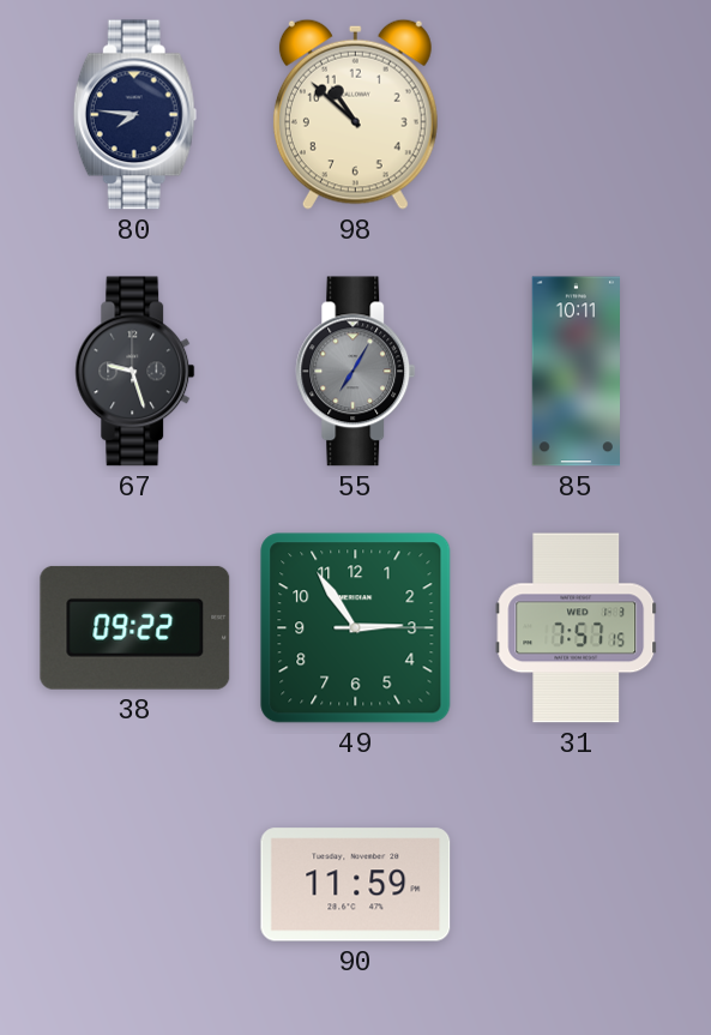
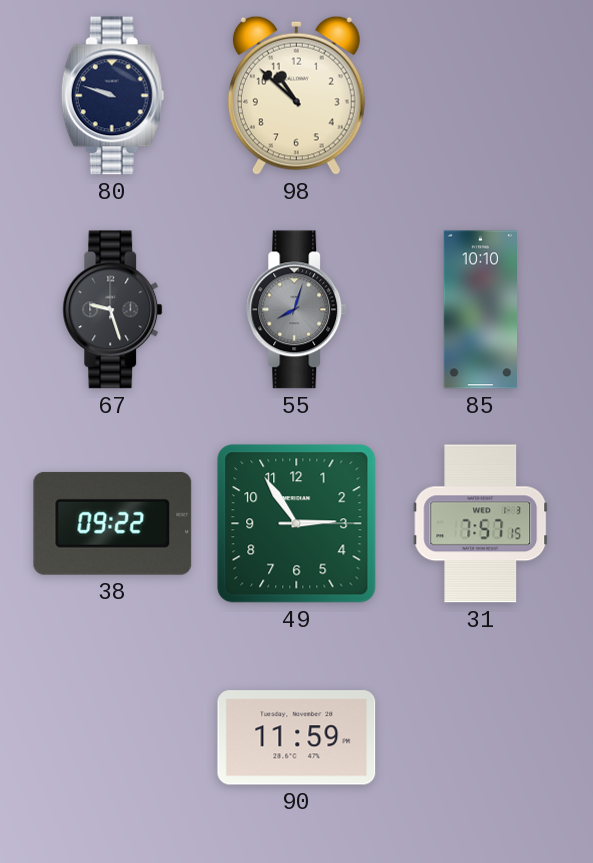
80: 7:46 -> 9:48
55: 7:05 -> 8:03
85: 10:11 -> 10:10
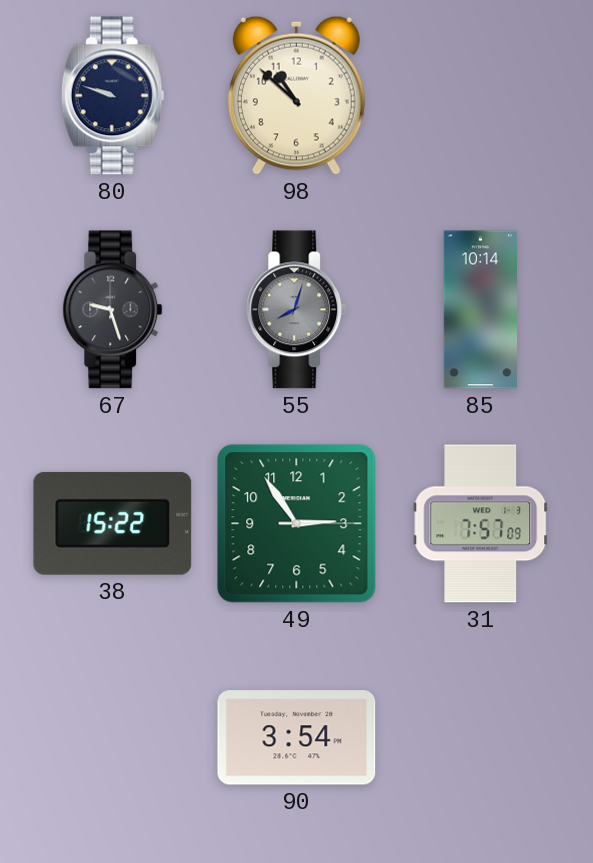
85: 10:10 -> 10:14
38: 09:22 -> 15:22
31: 7:57:15 -> 7:57:09
90: 11:59 -> 3:54
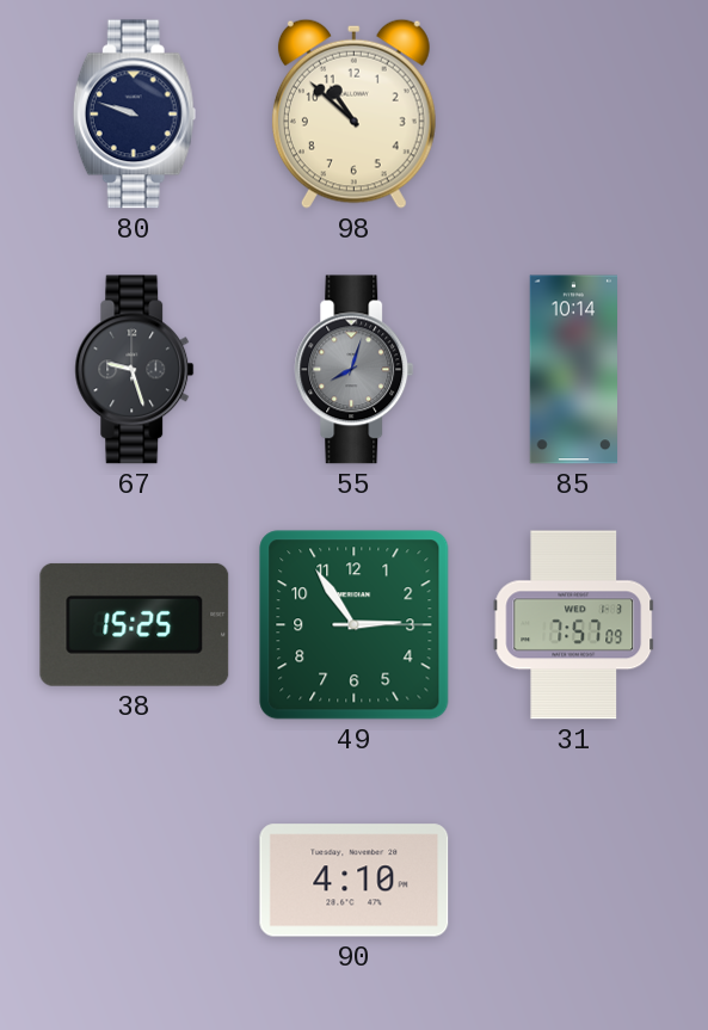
38: 15:22 -> 15:25
90: 3:54 -> 4:10
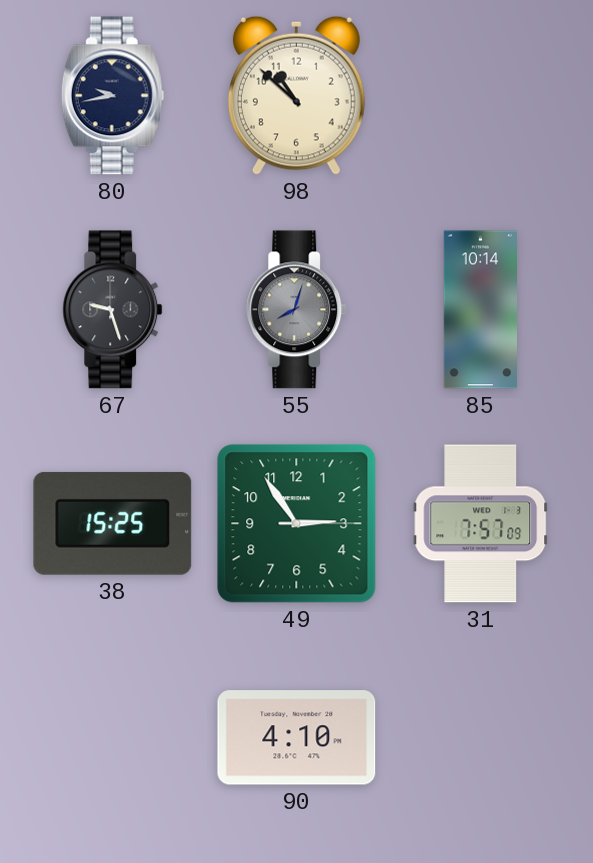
80: 9:48 -> 9:43
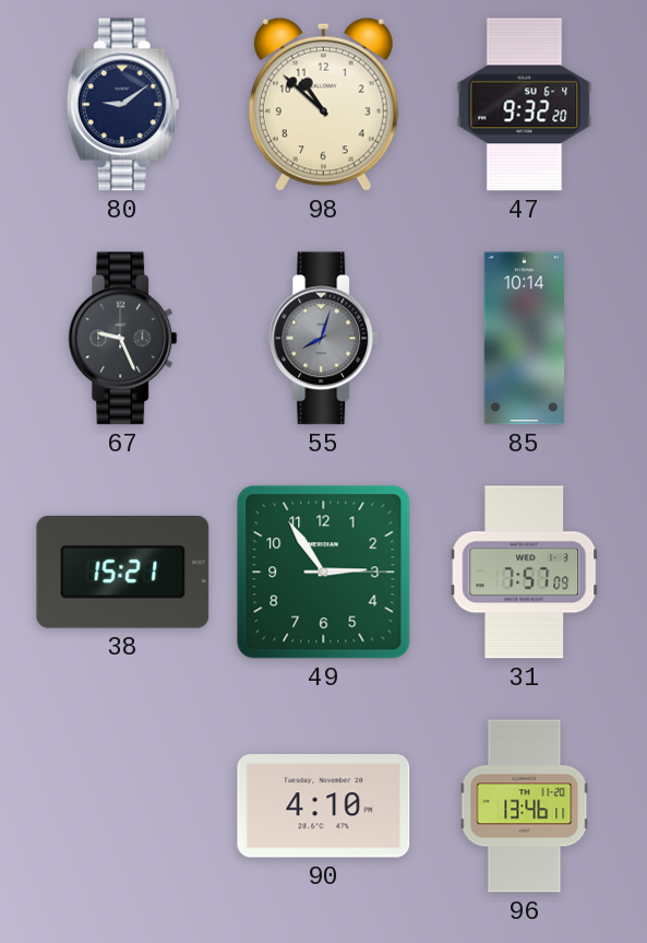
80: 9:43 -> 9:09
47: none -> 9:32
67: 9:27 -> 9:26
38: 15:25 -> 15:21
96: none -> 13:46
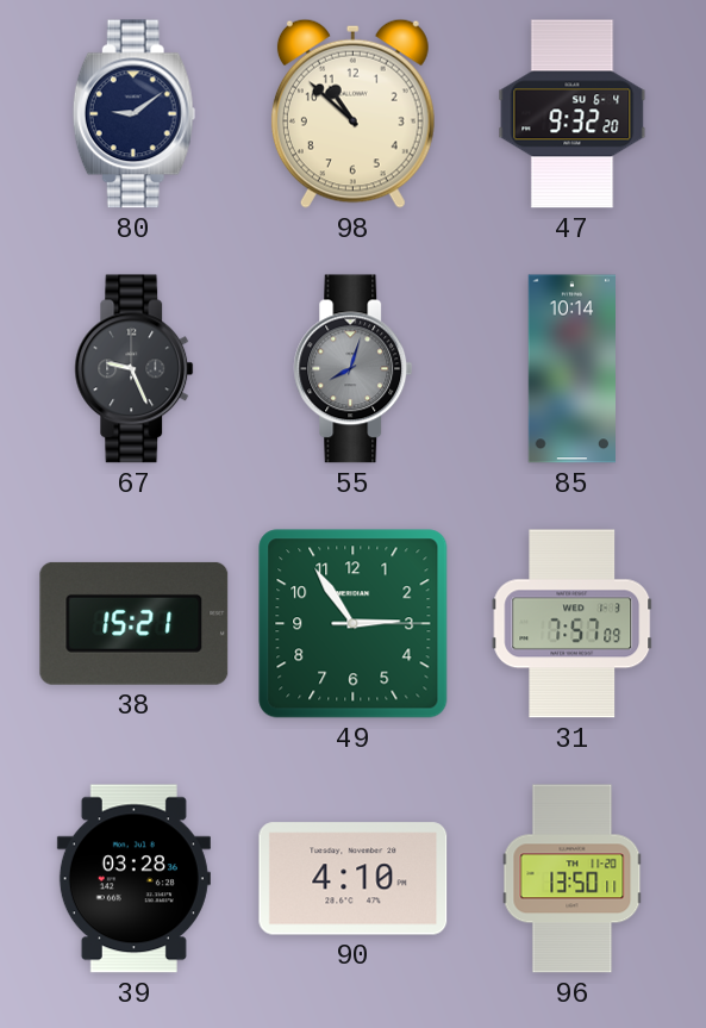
39: none -> 03:28
96: 13:46 -> 13:50
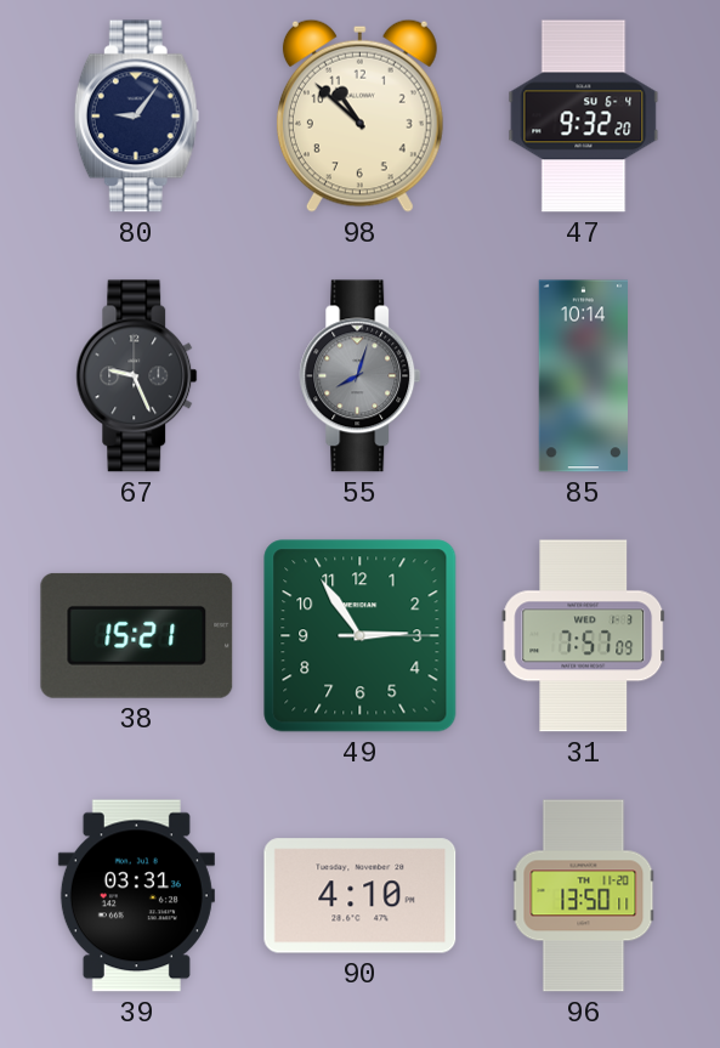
80: 9:09 -> 9:06
39: 03:28 -> 03:31
